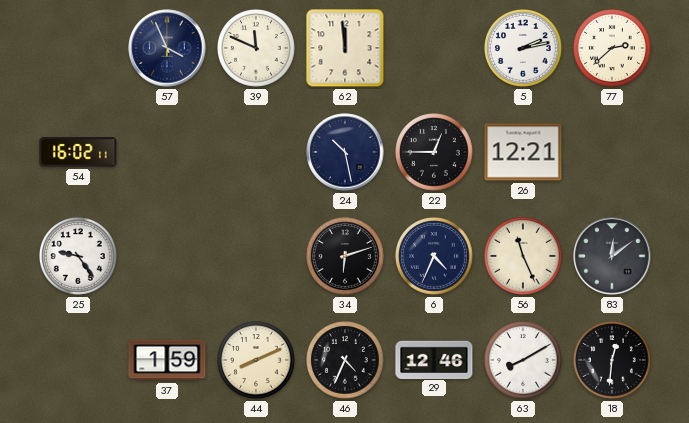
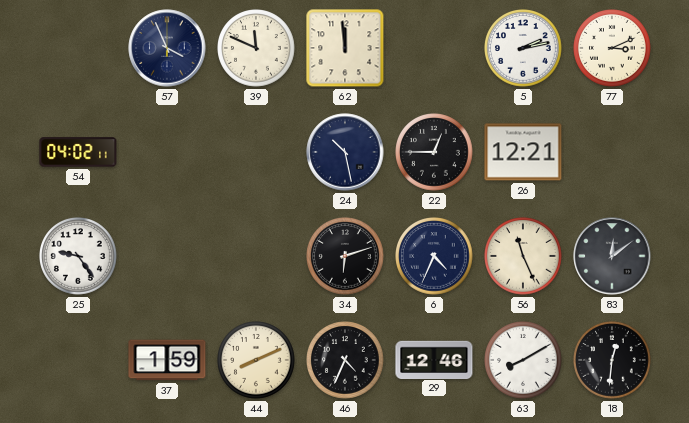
77: 2:38 -> 3:11
54: 16:02 -> 04:02
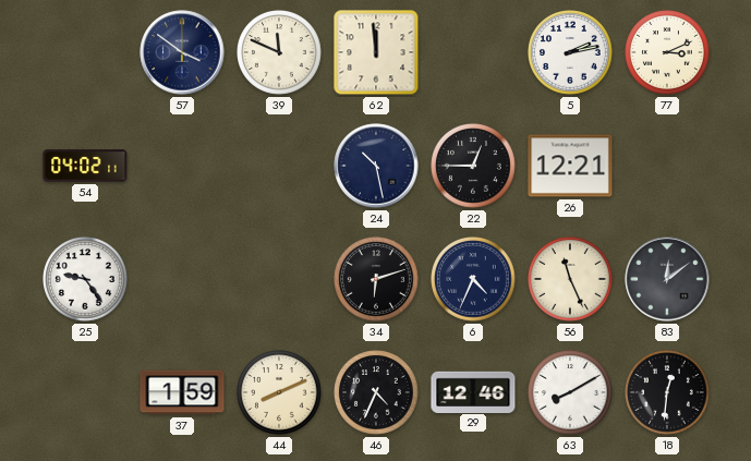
57: 3:56 -> 3:51
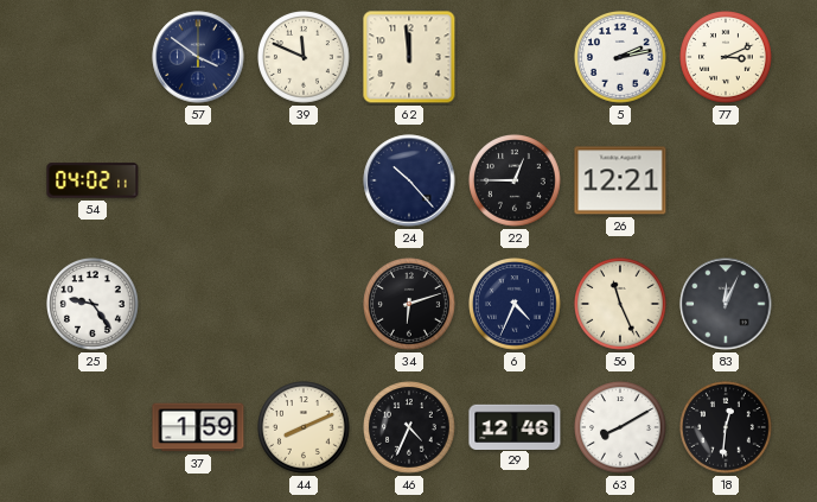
24: 10:28 -> 10:23
83: 12:09 -> 12:04
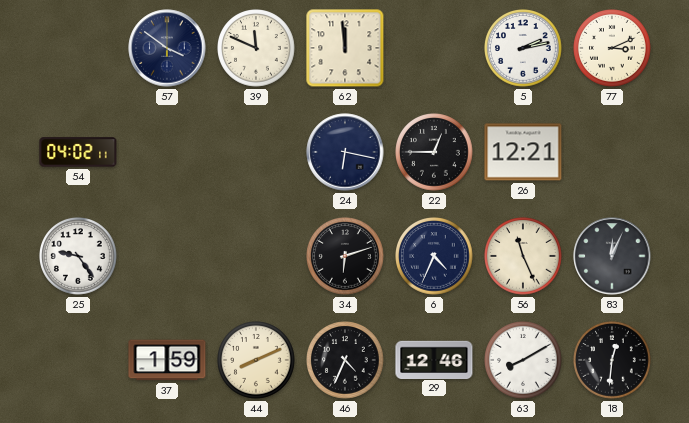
24: 10:23 -> 6:17
